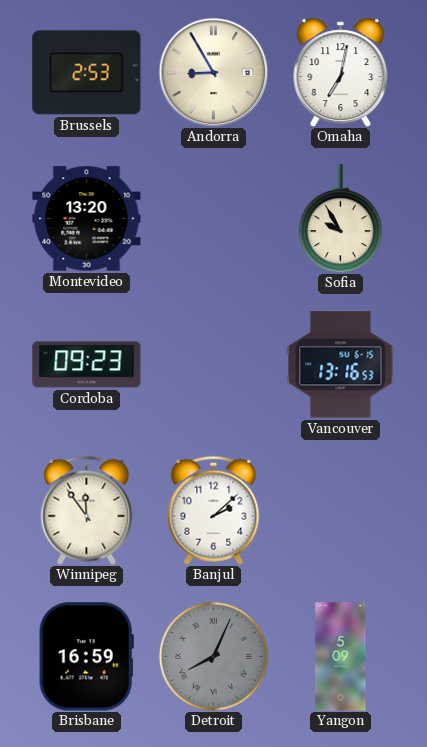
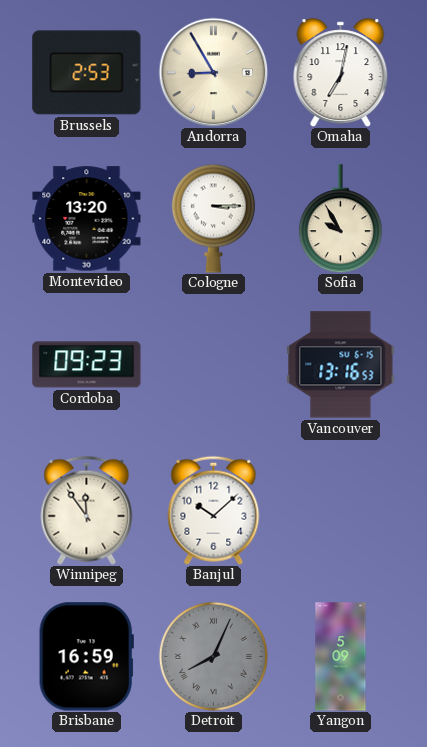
Cologne: none -> 3:15
Banjul: 2:08 -> 10:08
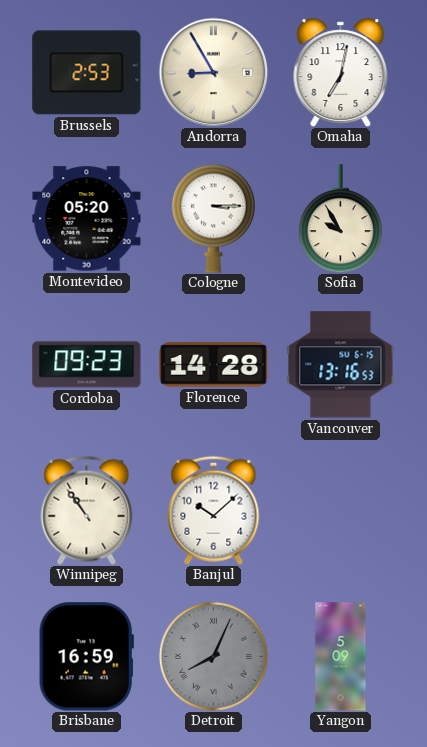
Montevideo: 13:20 -> 05:20
Florence: none -> 14:28
Winnipeg: 11:54 -> 10:54
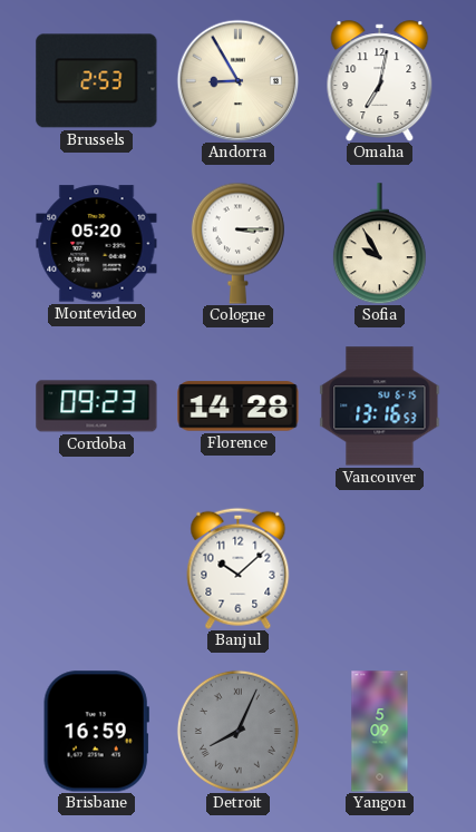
Winnipeg: 10:54 -> none
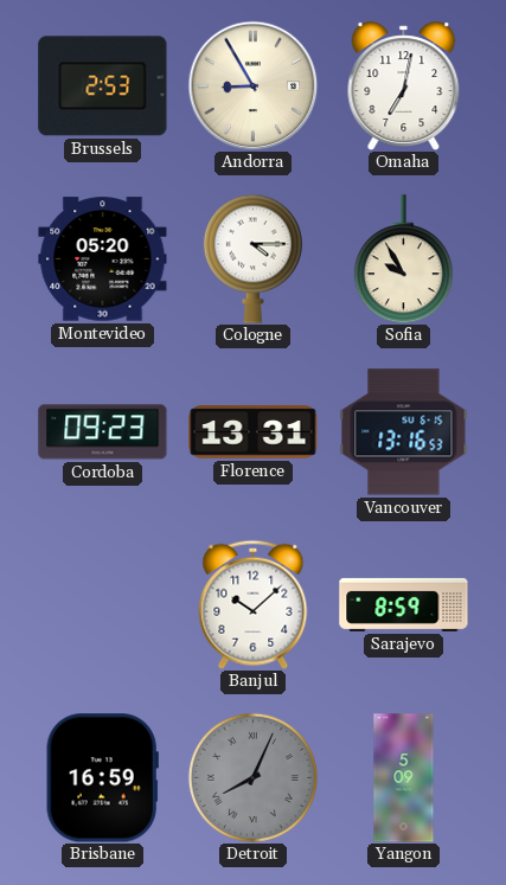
Cologne: 3:15 -> 4:15
Florence: 14:28 -> 13:31
Sarajevo: none -> 8:59
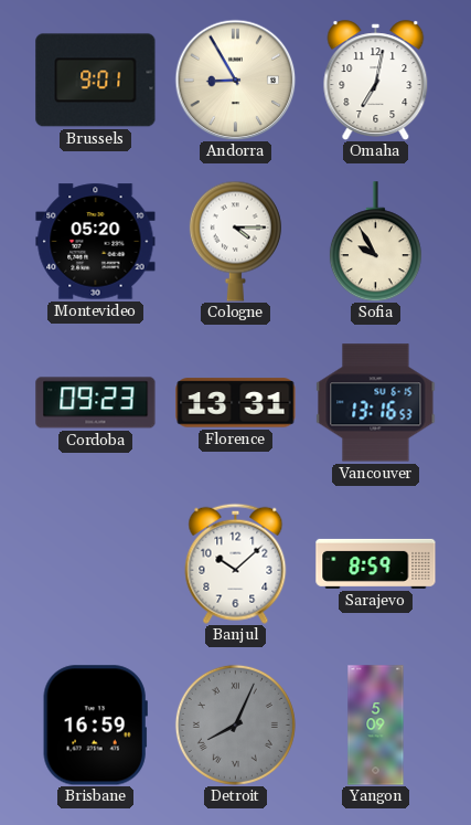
Brussels: 2:53 -> 9:01
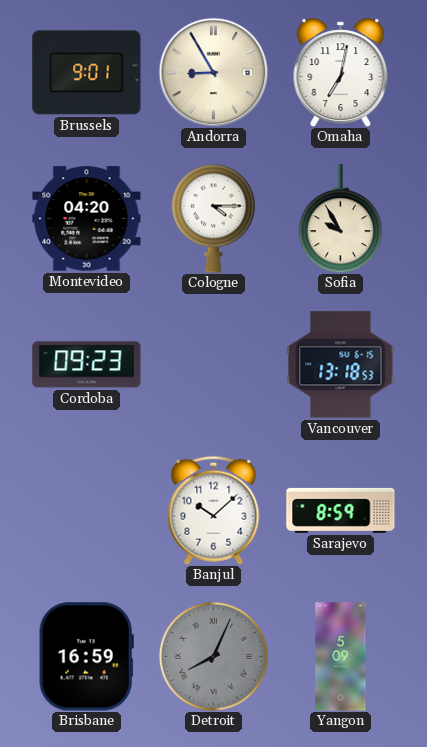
Montevideo: 05:20 -> 04:20
Florence: 13:31 -> none
Vancouver: 13:16 -> 13:18
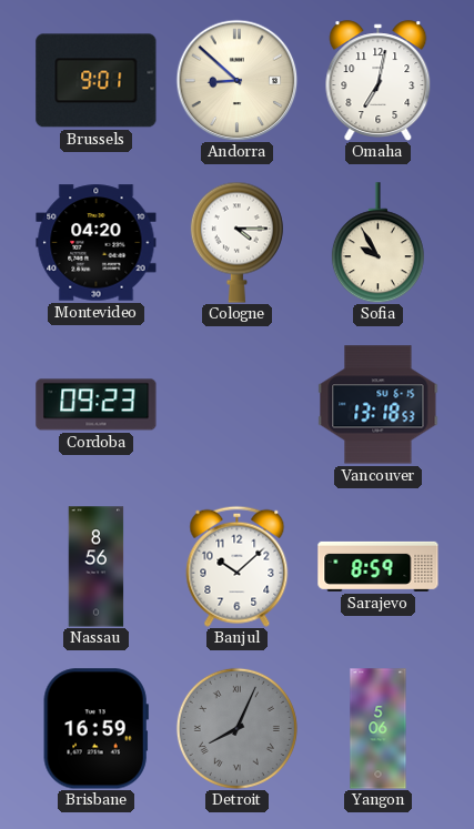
Andorra: 8:55 -> 8:52
Nassau: none -> 8:56
Yangon: 5:09 -> 5:06
